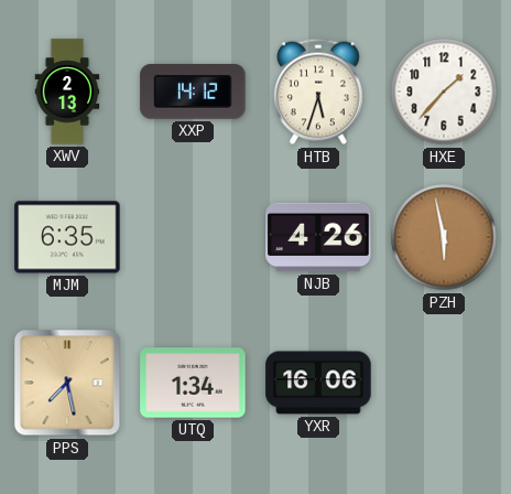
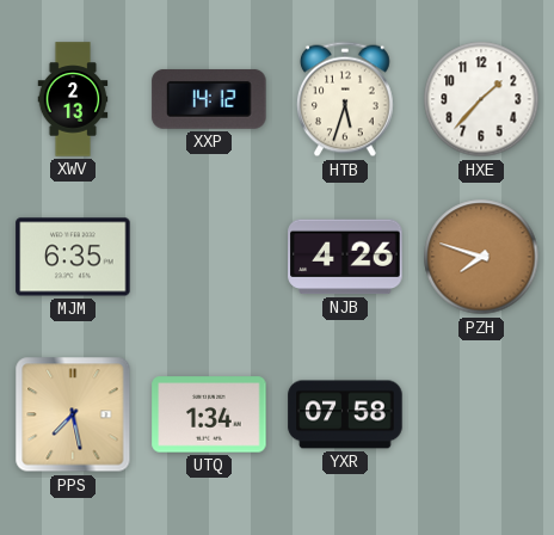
PZH: 5:58 -> 7:48
YXR: 16:06 -> 07:58
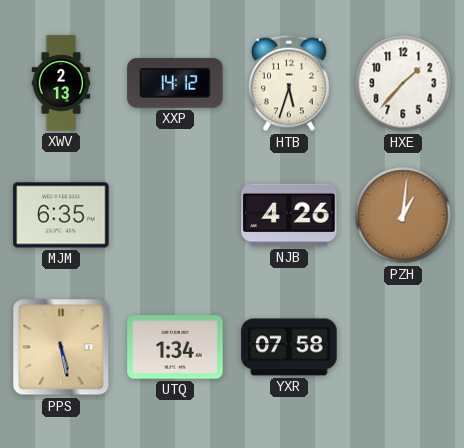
PZH: 7:48 -> 1:01
PPS: 7:28 -> 5:28
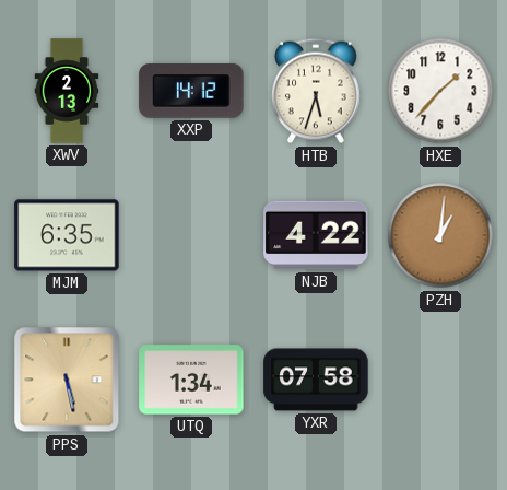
NJB: 4:26 -> 4:22
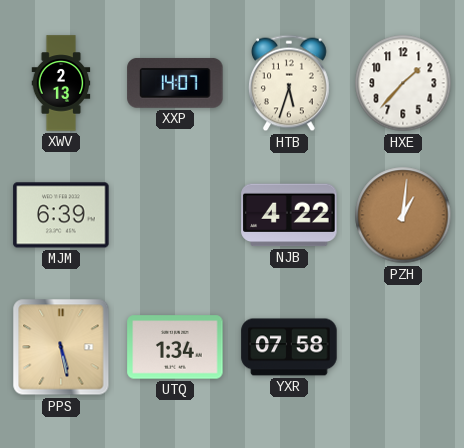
XXP: 14:12 -> 14:07
MJM: 6:35 -> 6:39
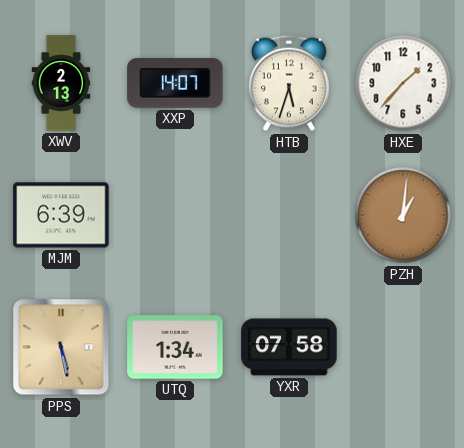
NJB: 4:22 -> none
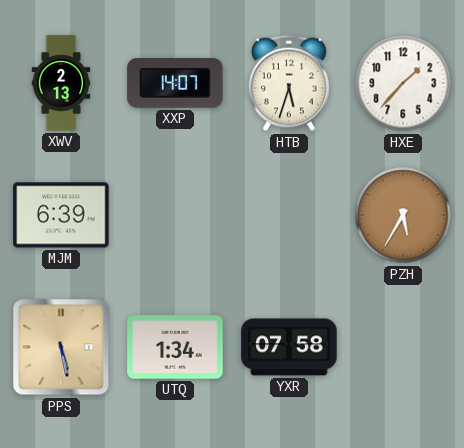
PZH: 1:01 -> 5:35
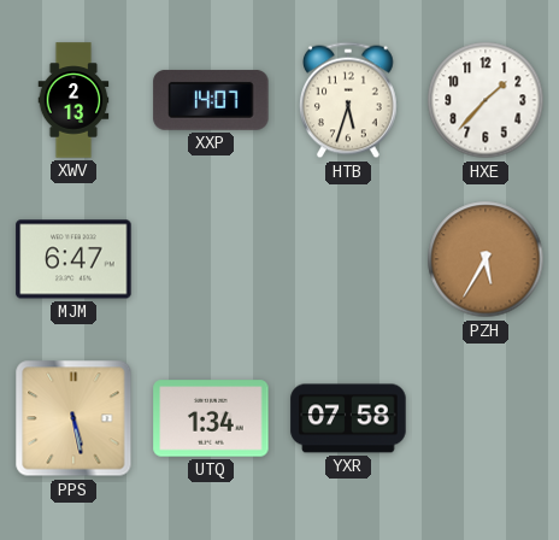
MJM: 6:39 -> 6:47
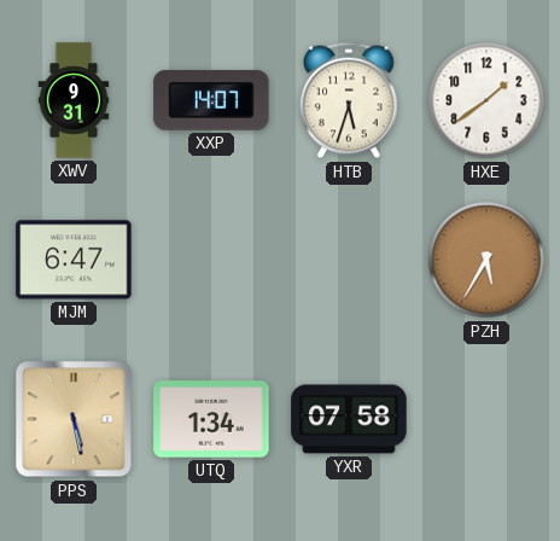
XWV: 2:13 -> 9:31
HXE: 1:37 -> 1:39
